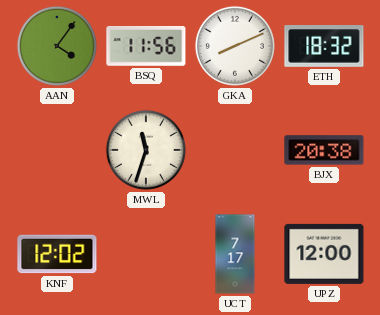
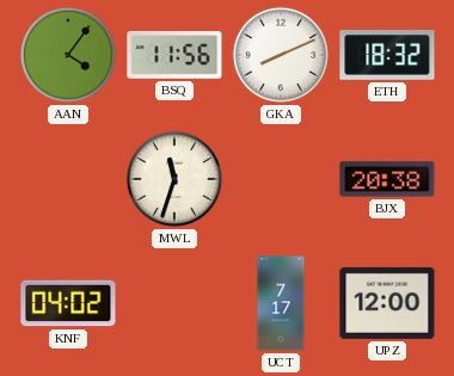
KNF: 12:02 -> 04:02
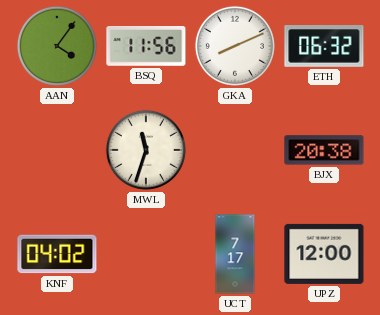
ETH: 18:32 -> 06:32
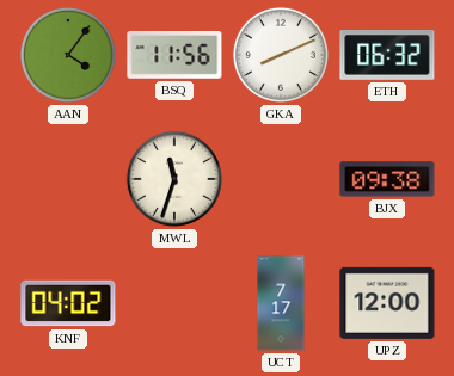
BJX: 20:38 -> 09:38
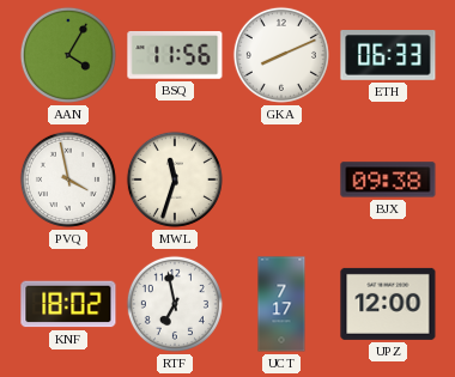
AAN: 4:06 -> 4:05
ETH: 06:32 -> 06:33
PVQ: none -> 3:58
KNF: 04:02 -> 18:02
RTF: none -> 6:58
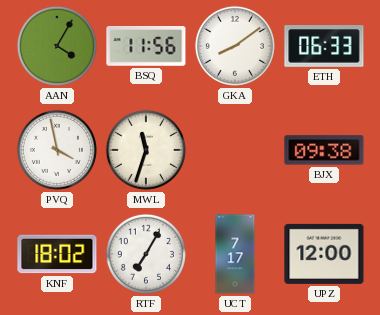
GKA: 8:11 -> 8:09
RTF: 6:58 -> 7:05
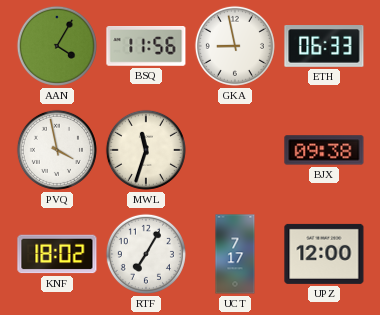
GKA: 8:09 -> 8:58
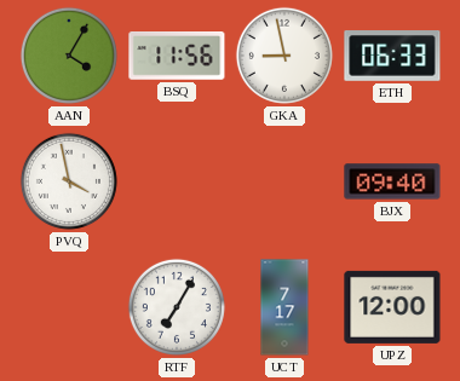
MWL: 11:33 -> none
BJX: 09:38 -> 09:40
KNF: 18:02 -> none
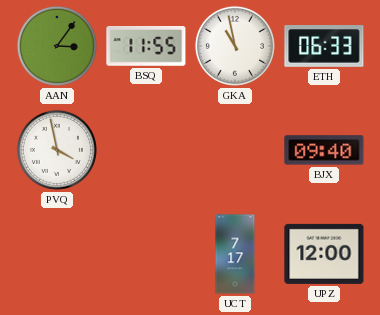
AAN: 4:05 -> 3:06
BSQ: 11:56 -> 11:55
GKA: 8:58 -> 10:58
RTF: 7:05 -> none
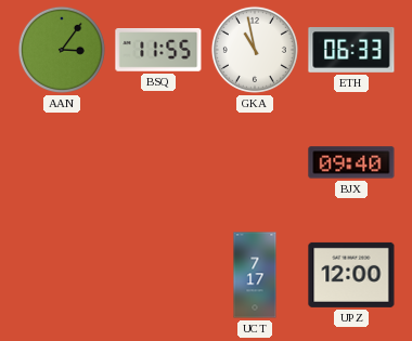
PVQ: 3:58 -> none
